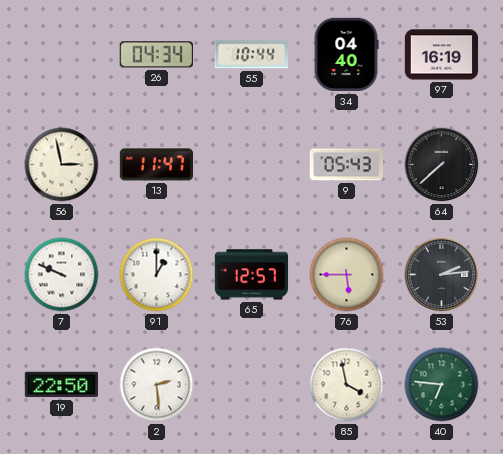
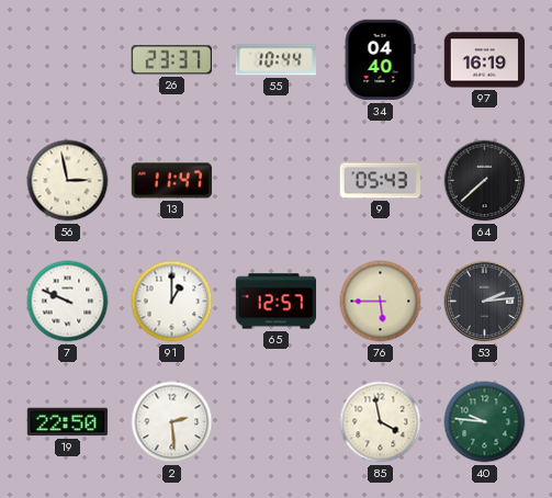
26: 04:34 -> 23:37
40: 6:46 -> 9:46
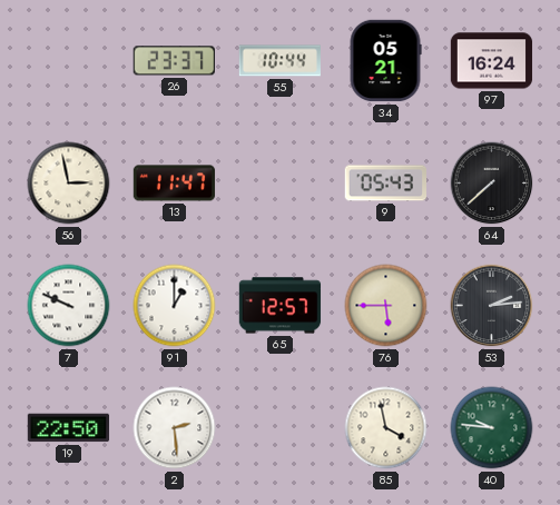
34: 04:40 -> 05:21
97: 16:19 -> 16:24
